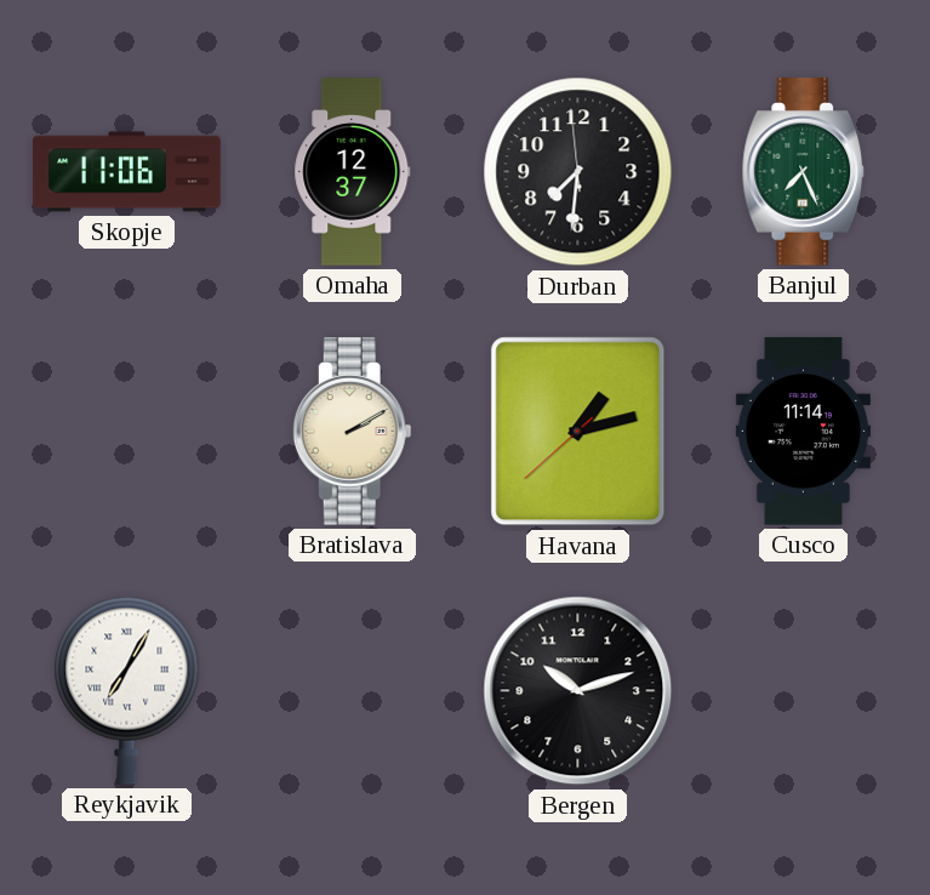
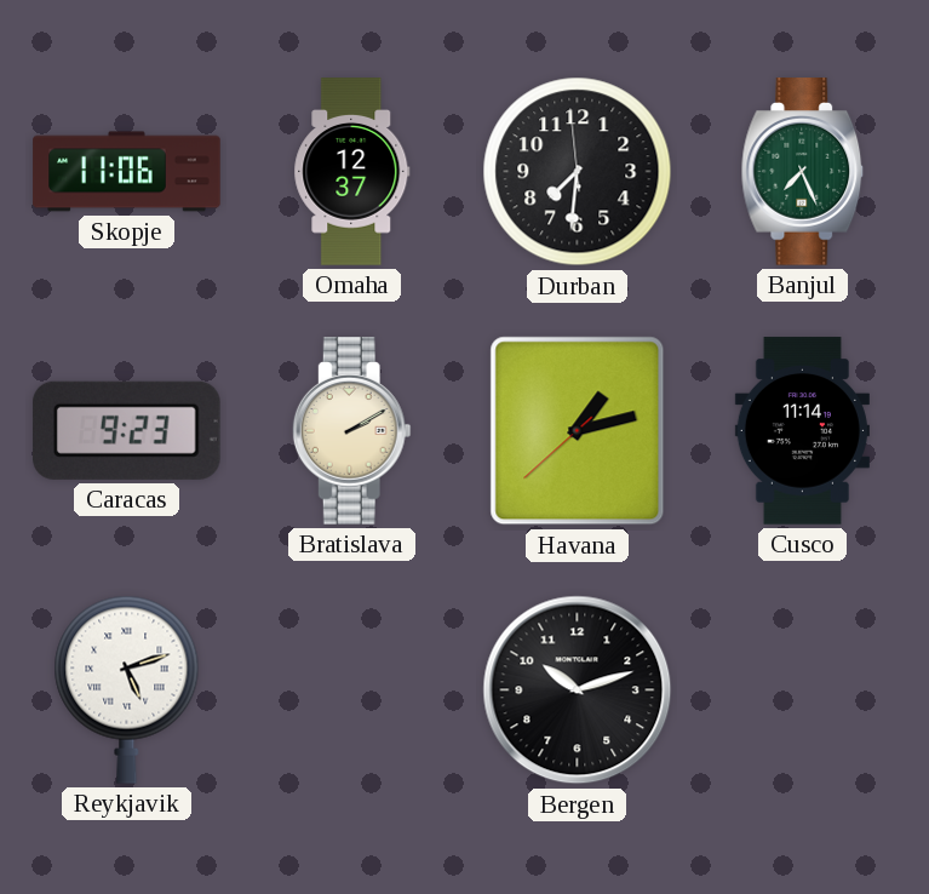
Caracas: none -> 9:23
Reykjavik: 7:05 -> 5:12
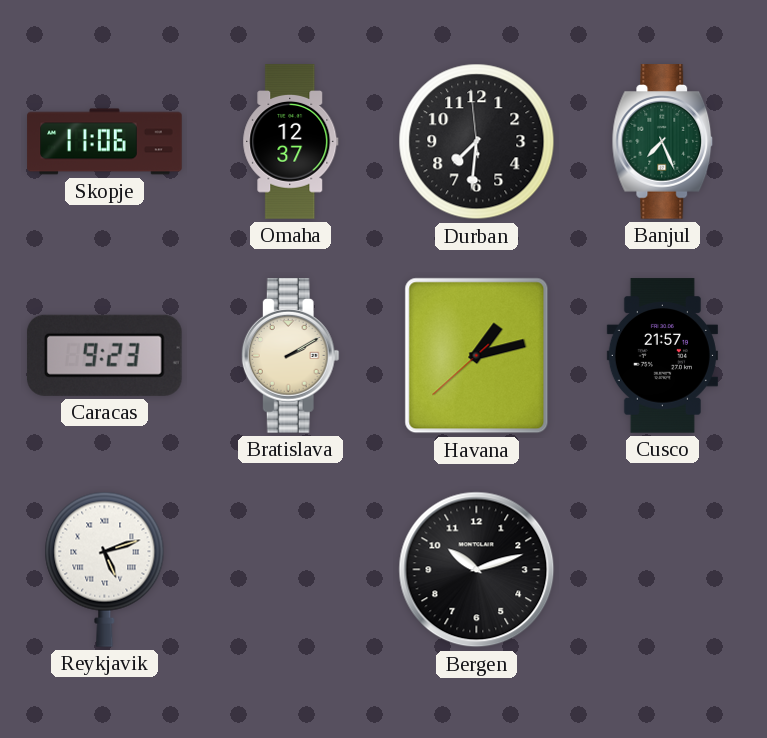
Cusco: 11:14 -> 21:57
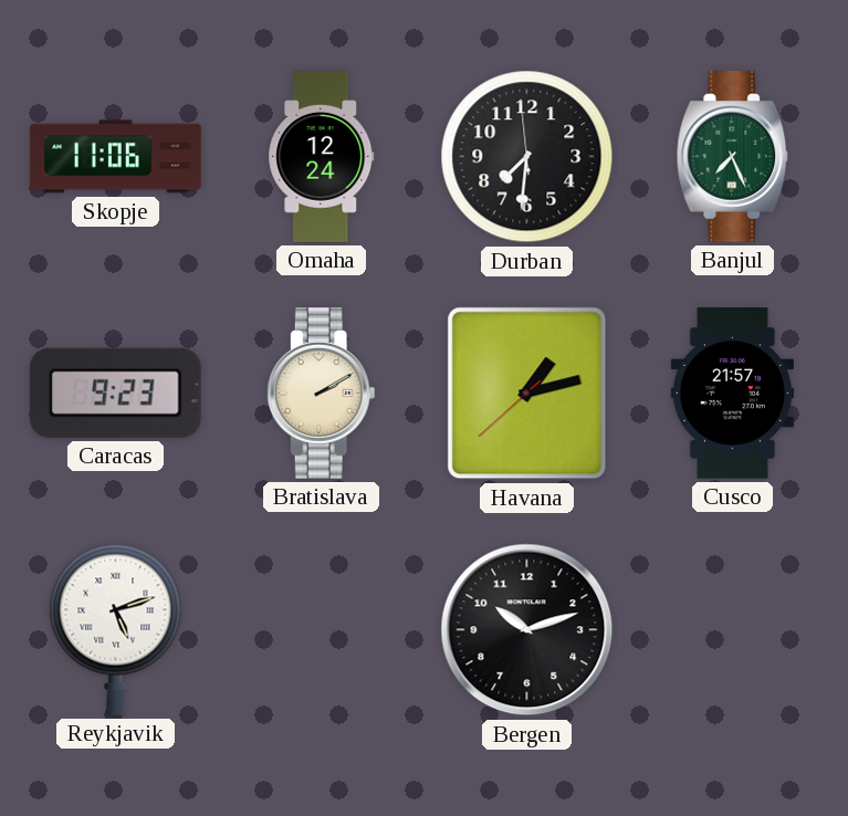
Omaha: 12:37 -> 12:24
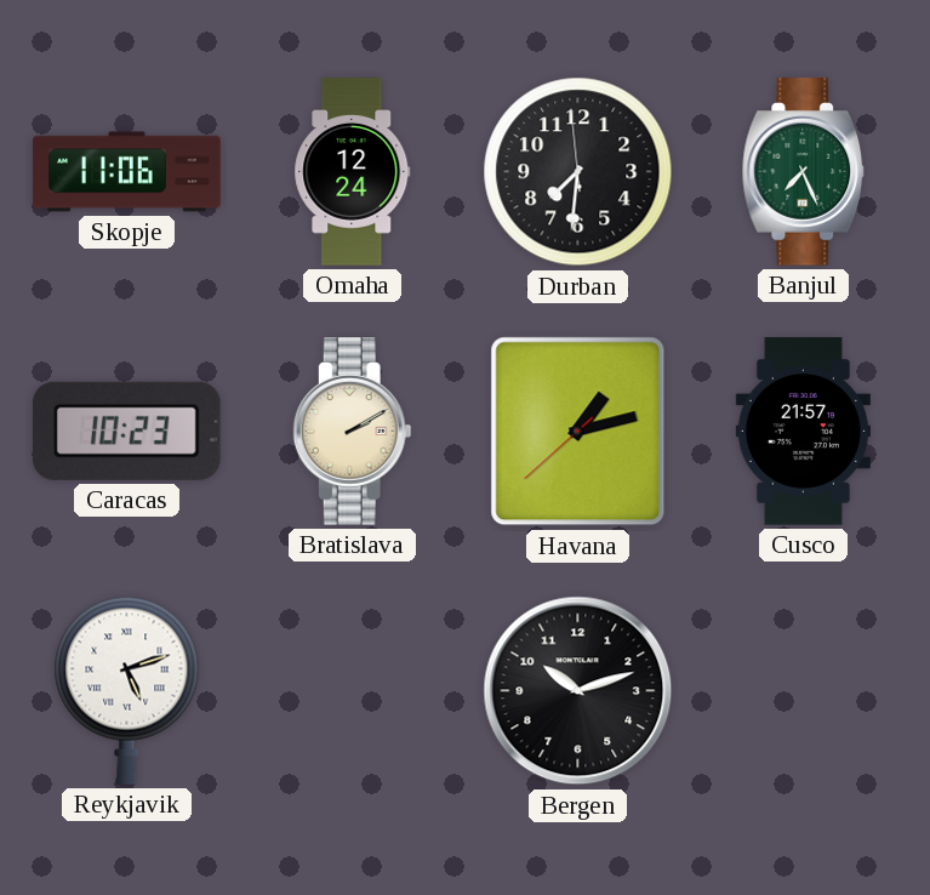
Caracas: 9:23 -> 10:23
